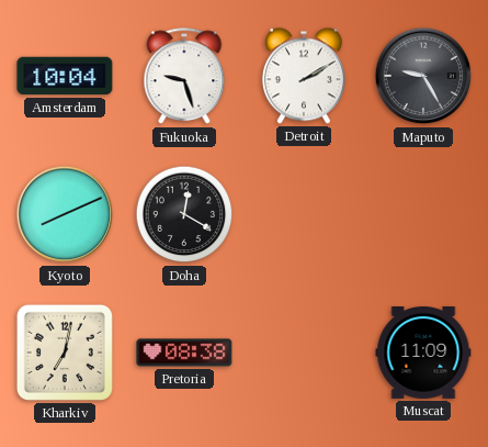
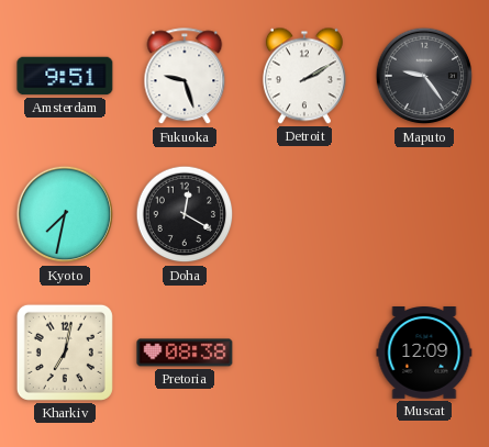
Amsterdam: 10:04 -> 9:51
Maputo: 9:25 -> 9:24
Kyoto: 8:11 -> 7:32
Muscat: 11:09 -> 12:09
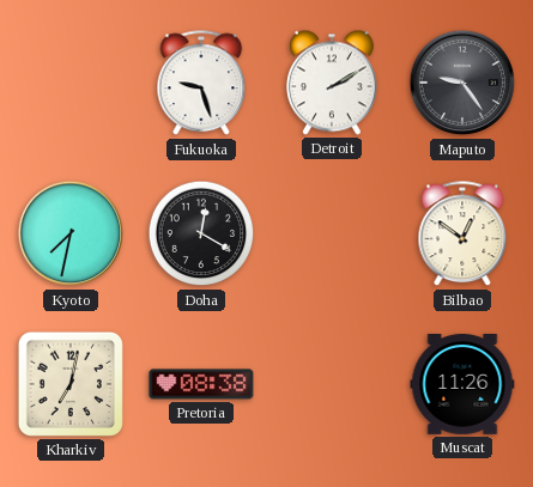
Amsterdam: 9:51 -> none
Bilbao: none -> 12:51
Muscat: 12:09 -> 11:26
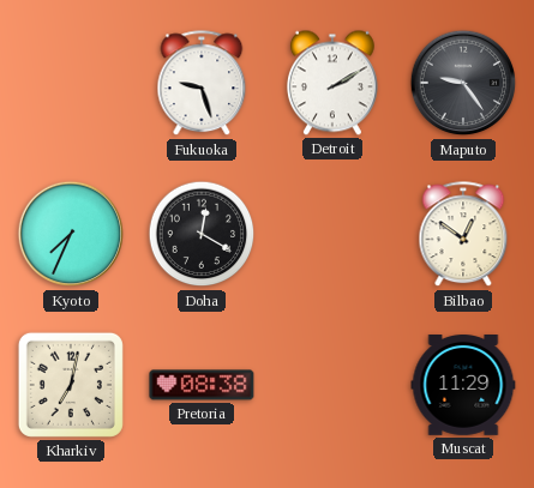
Kyoto: 7:32 -> 7:34
Muscat: 11:26 -> 11:29
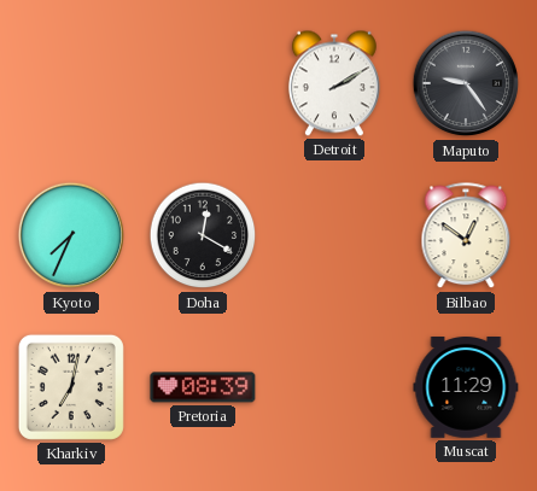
Fukuoka: 9:27 -> none
Pretoria: 08:38 -> 08:39
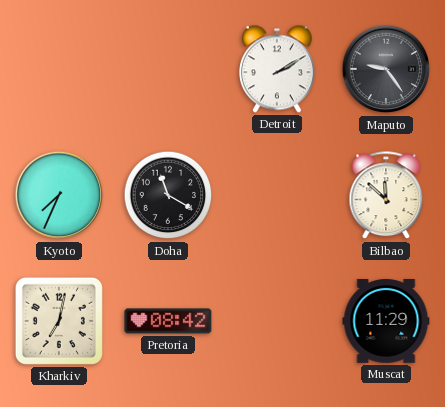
Doha: 12:20 -> 11:20
Bilbao: 12:51 -> 11:52
Pretoria: 08:39 -> 08:42
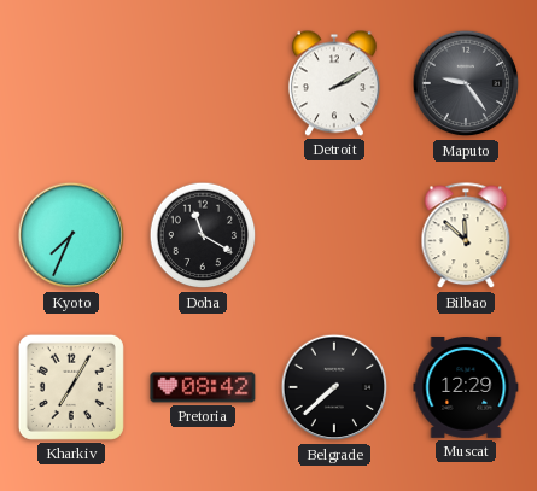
Kharkiv: 7:02 -> 7:05
Belgrade: none -> 7:38
Muscat: 11:29 -> 12:29
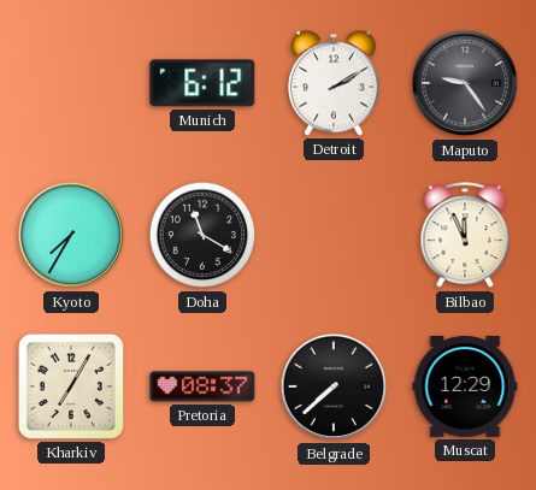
Munich: none -> 6:12
Kyoto: 7:34 -> 7:35
Bilbao: 11:52 -> 11:56
Pretoria: 08:42 -> 08:37
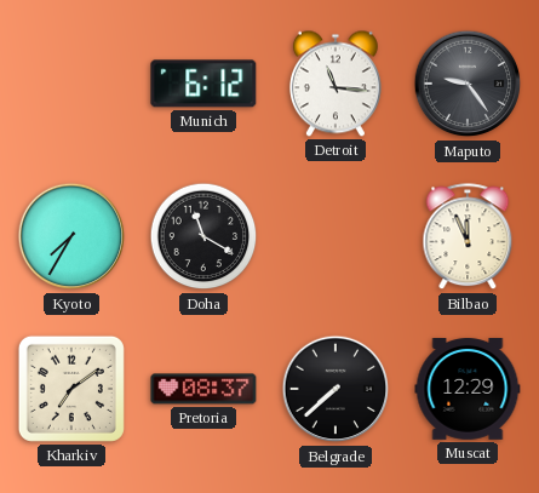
Detroit: 2:10 -> 11:16
Kharkiv: 7:05 -> 7:09
